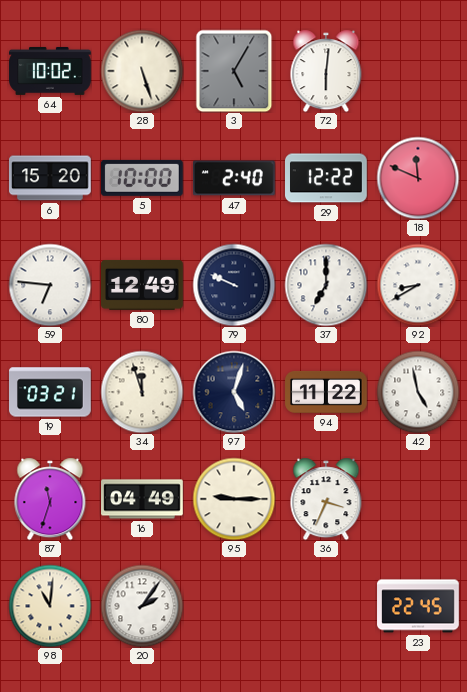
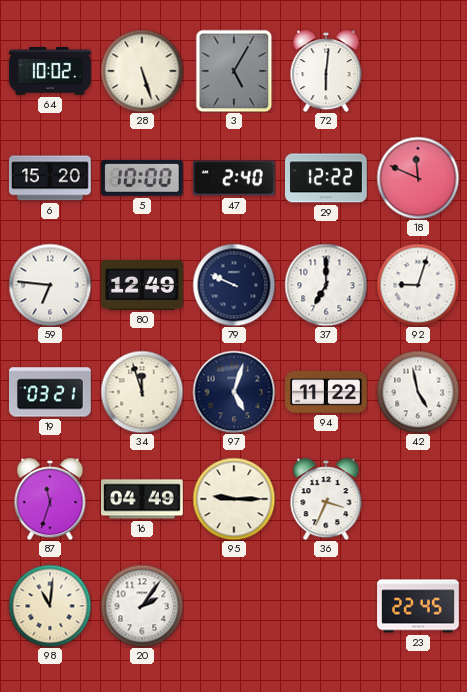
92: 8:40 -> 9:03
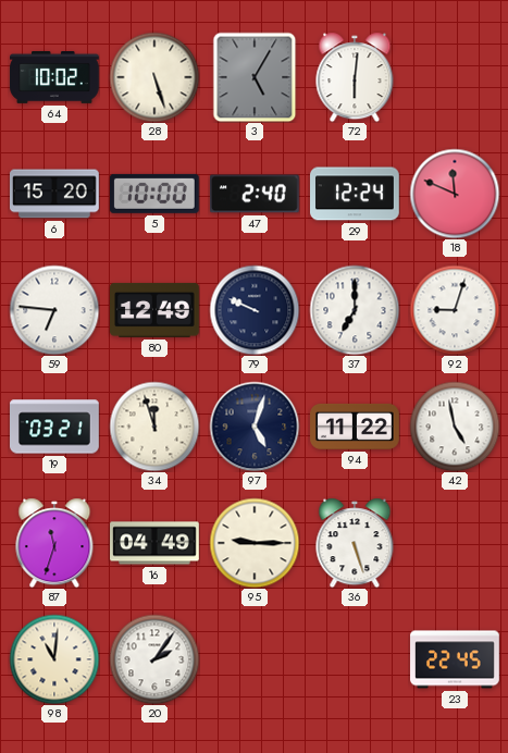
29: 12:22 -> 12:24
36: 3:34 -> 5:27
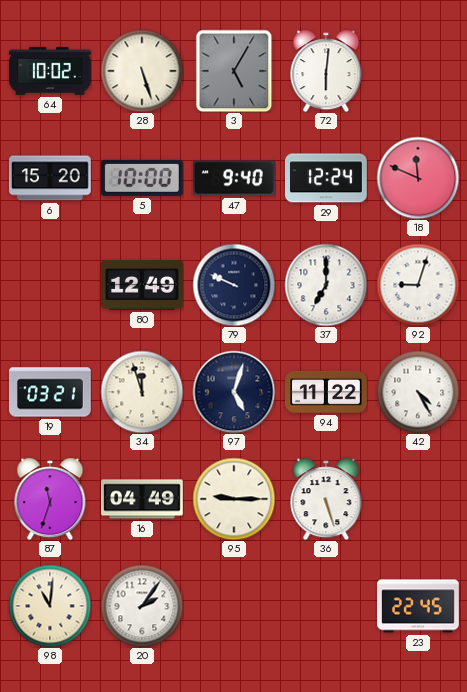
47: 2:40 -> 9:40
59: 6:46 -> none
42: 4:58 -> 4:25
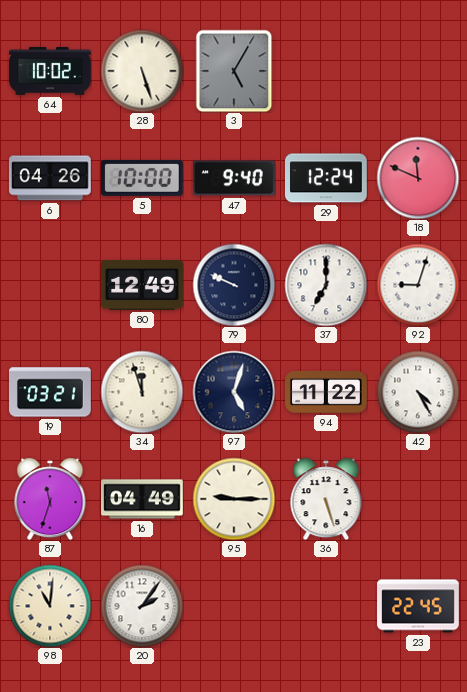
72: 6:01 -> none
6: 15:20 -> 04:26
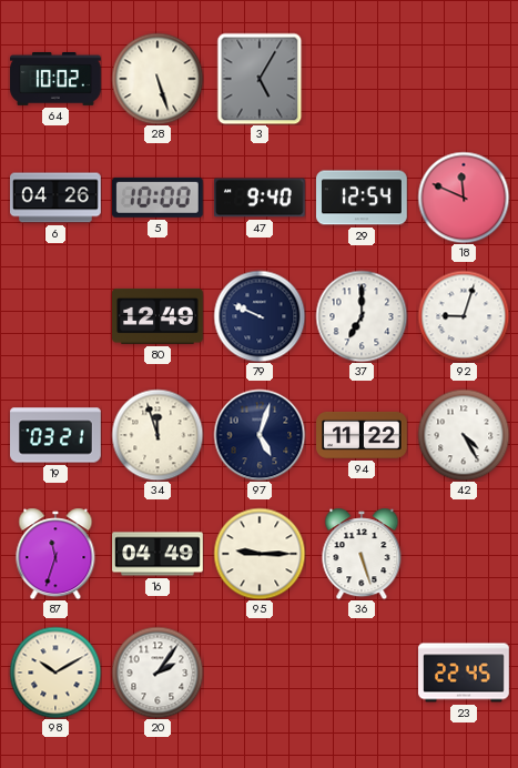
29: 12:24 -> 12:54
98: 11:01 -> 10:10
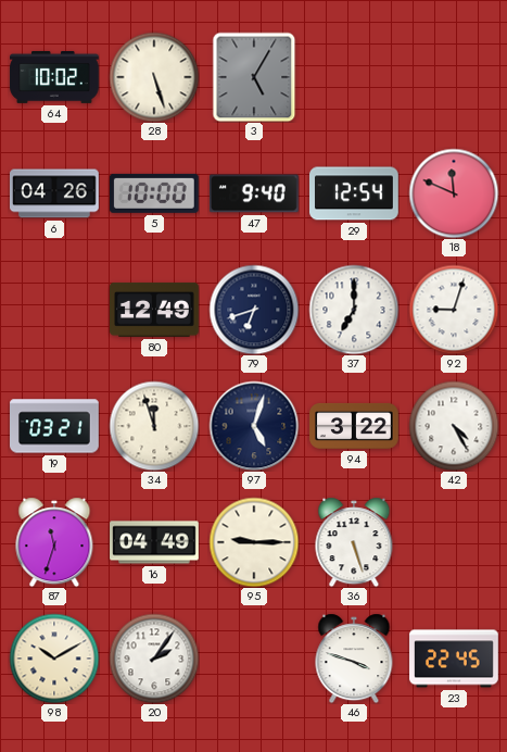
79: 9:49 -> 6:42
94: 11:22 -> 3:22
46: none -> 3:48
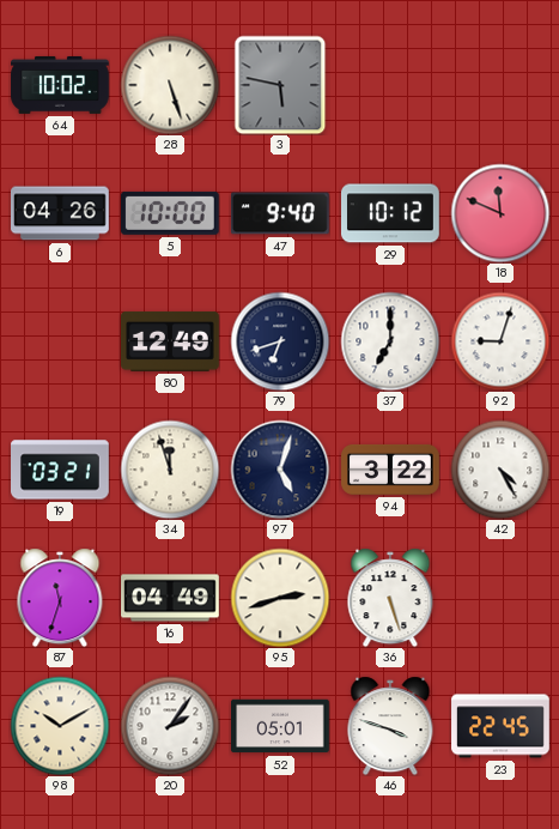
3: 5:05 -> 5:47
29: 12:54 -> 10:12
95: 9:15 -> 2:42
52: none -> 05:01
